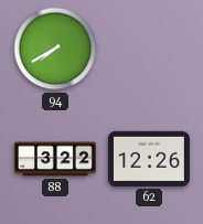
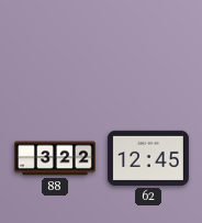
94: 7:40 -> none
62: 12:26 -> 12:45
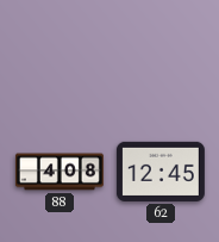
88: 3:22 -> 4:08
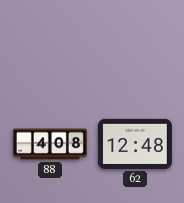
62: 12:45 -> 12:48
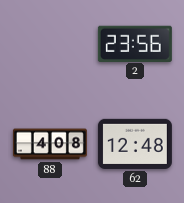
2: none -> 23:56
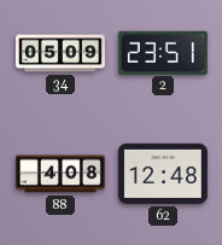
34: none -> 05:09
2: 23:56 -> 23:51
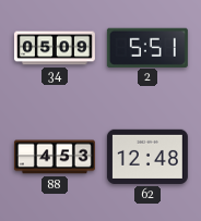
2: 23:51 -> 5:51
88: 4:08 -> 4:53
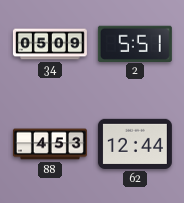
62: 12:48 -> 12:44
